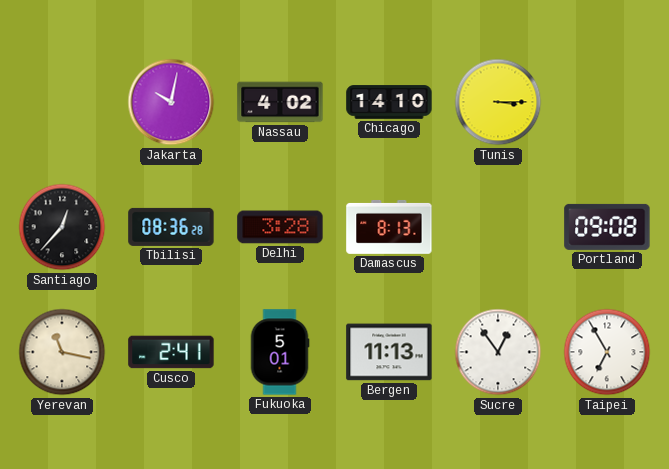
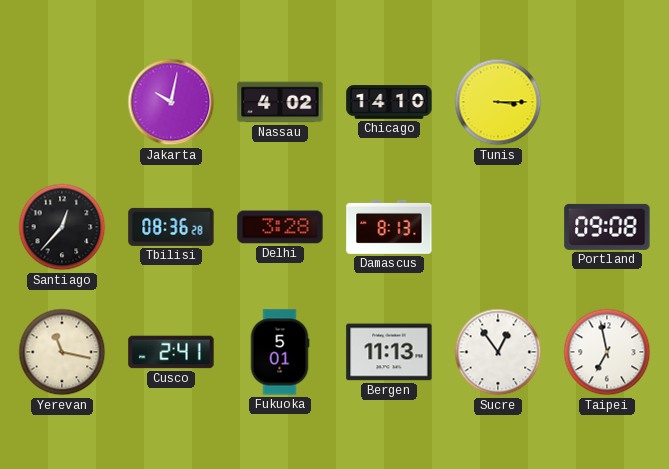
Taipei: 6:55 -> 6:58
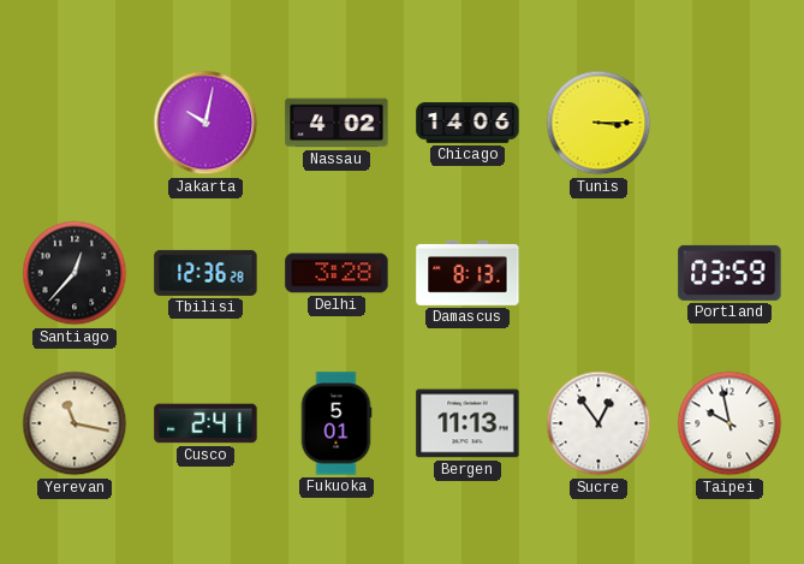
Chicago: 14:10 -> 14:06
Tbilisi: 08:36 -> 12:36
Portland: 09:08 -> 03:59
Taipei: 6:58 -> 9:58
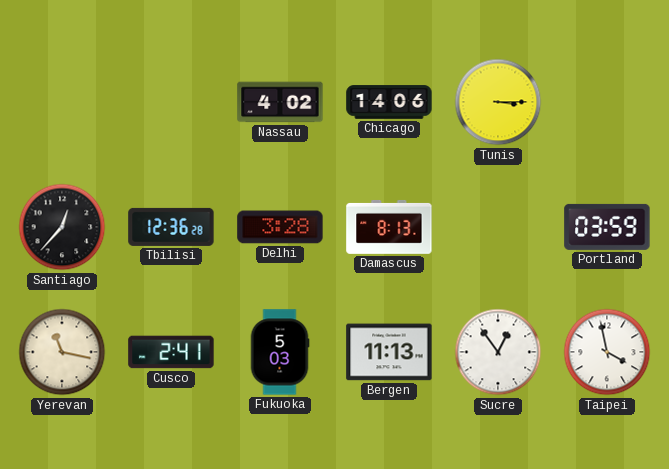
Jakarta: 10:02 -> none
Fukuoka: 5:01 -> 5:03
Taipei: 9:58 -> 3:58
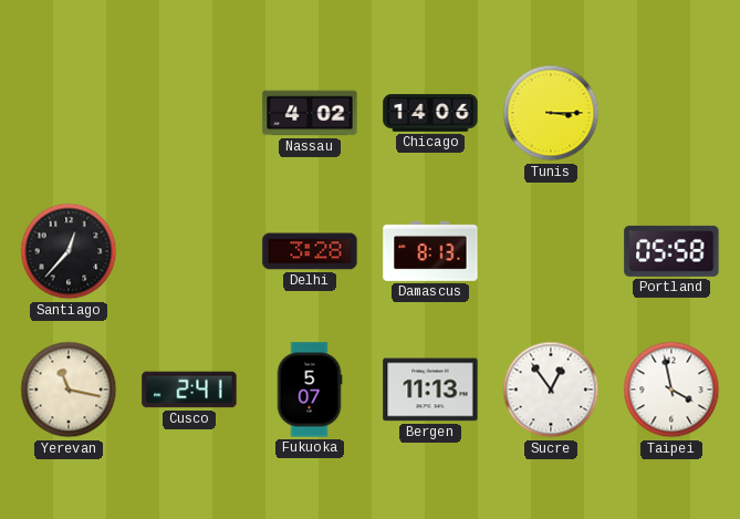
Tbilisi: 12:36 -> none
Portland: 03:59 -> 05:58
Fukuoka: 5:03 -> 5:07
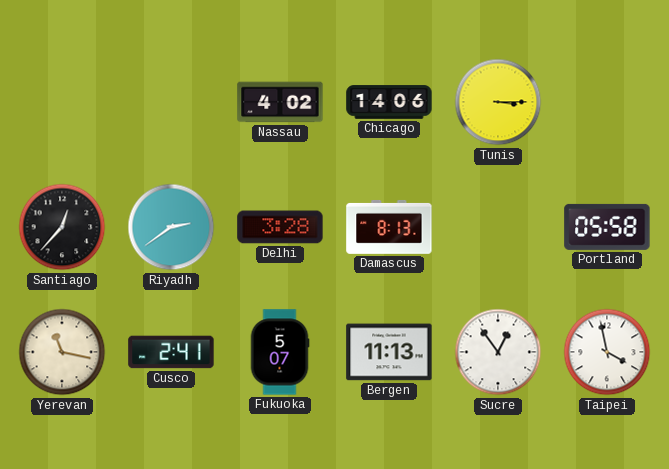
Riyadh: none -> 2:39
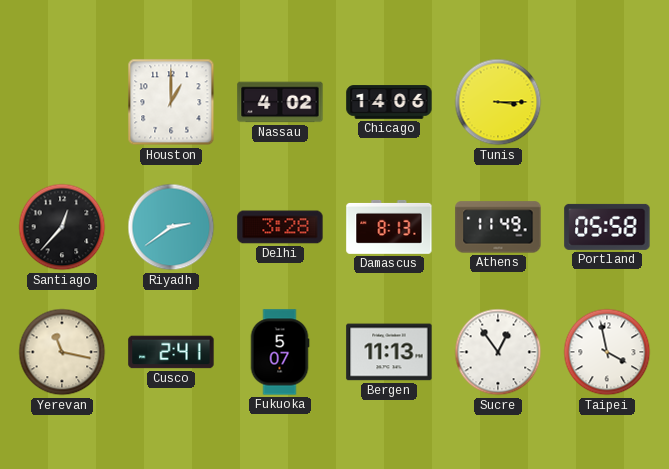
Houston: none -> 1:00
Athens: none -> 11:49
